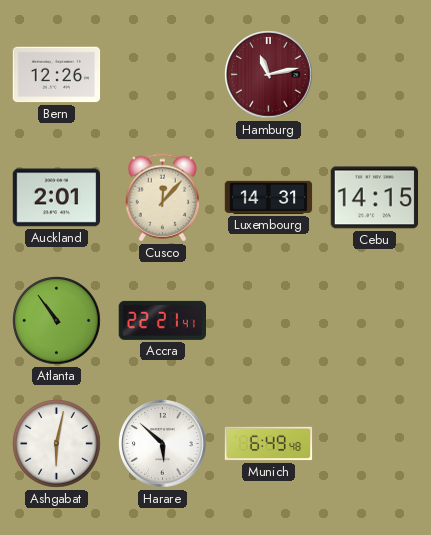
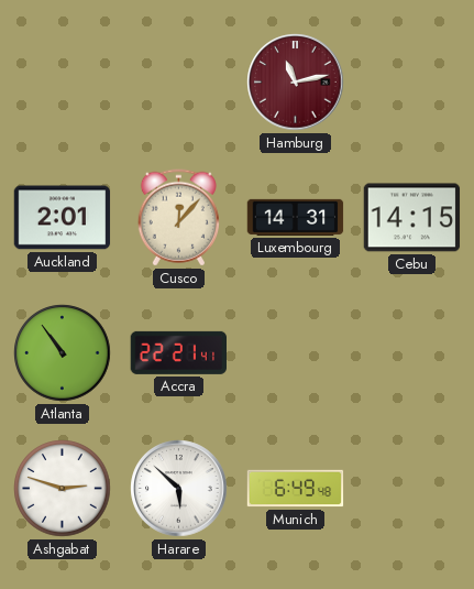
Bern: 12:26 -> none
Ashgabat: 6:02 -> 2:48
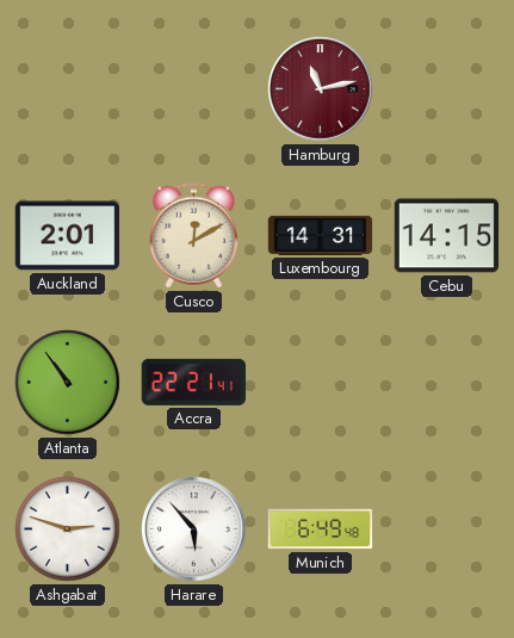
Cusco: 12:07 -> 12:10
Harare: 5:52 -> 5:53
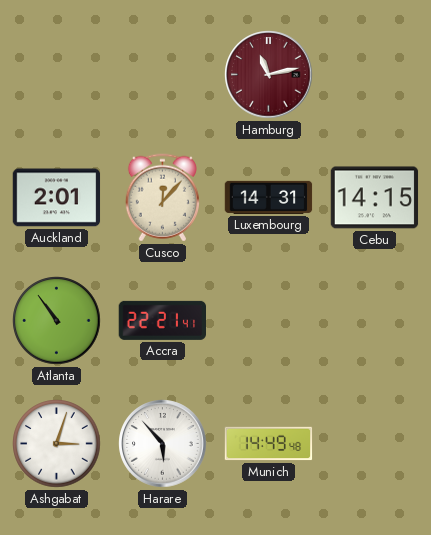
Cusco: 12:10 -> 12:07
Ashgabat: 2:48 -> 3:03
Munich: 6:49 -> 14:49
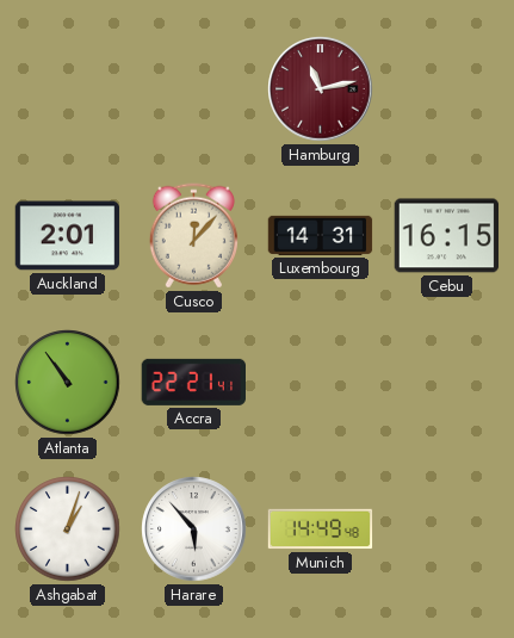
Cebu: 14:15 -> 16:15
Ashgabat: 3:03 -> 1:03
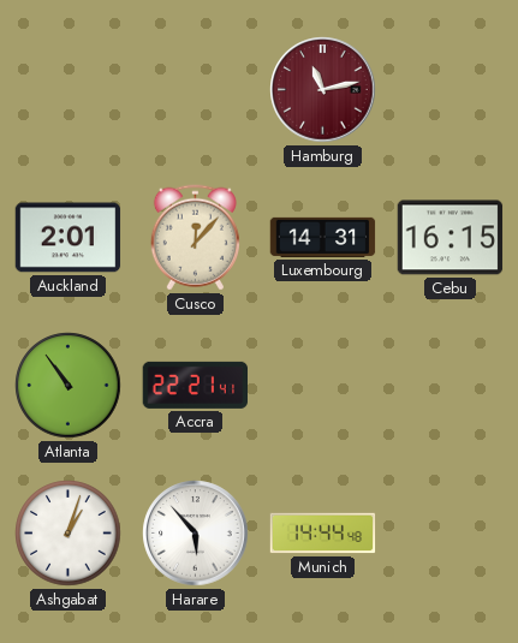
Munich: 14:49 -> 14:44
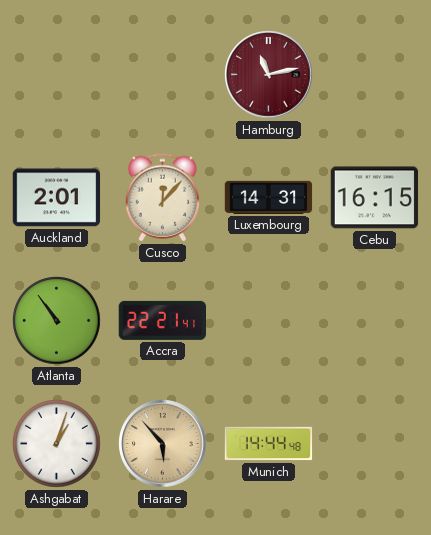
Harare dial: white -> champagne
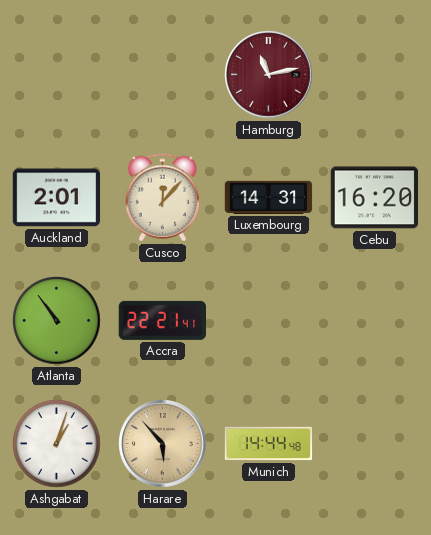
Cebu: 16:15 -> 16:20
